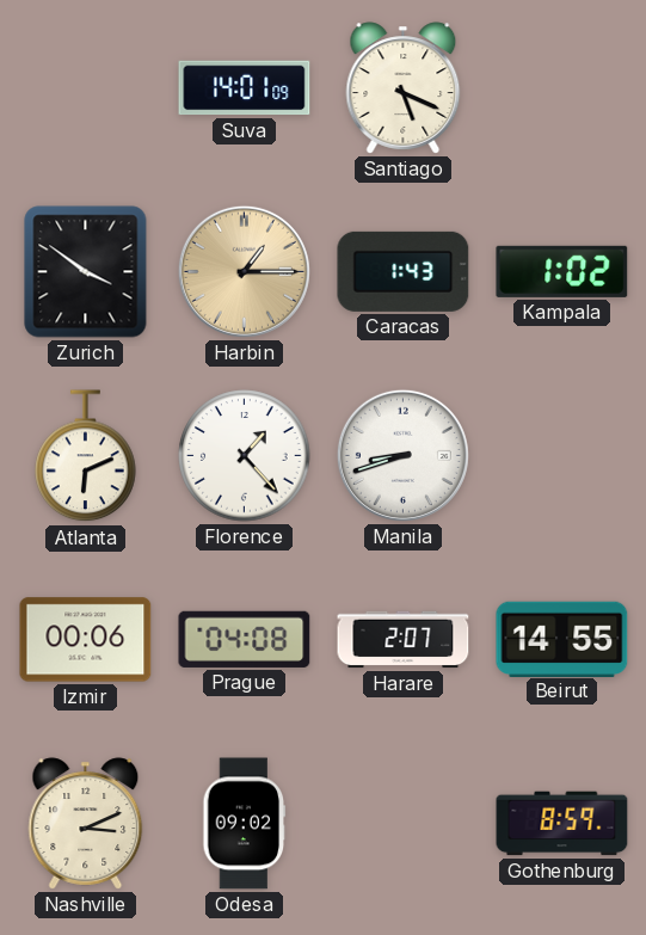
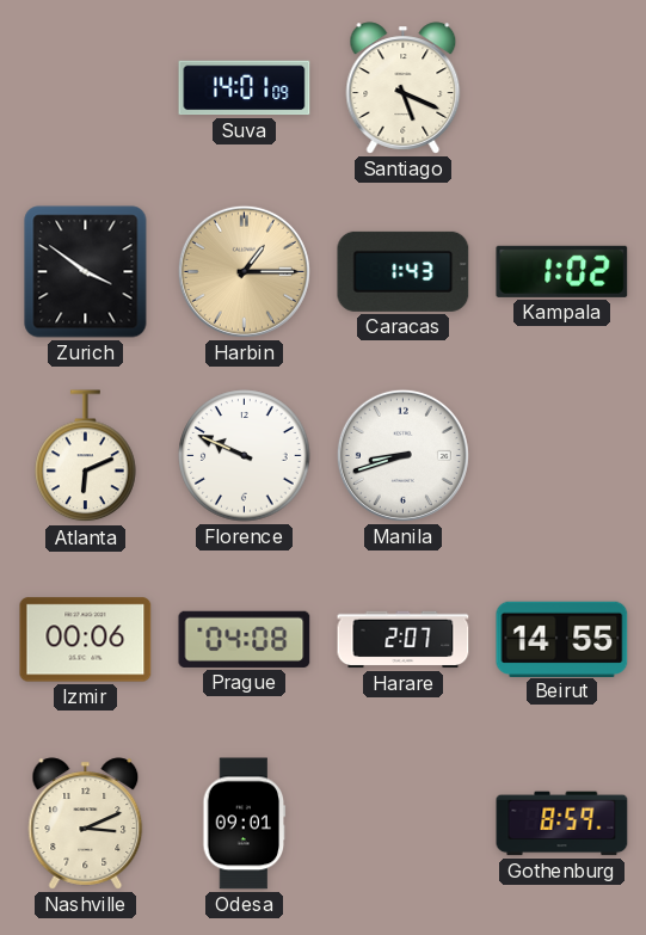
Florence: 1:23 -> 9:49
Odesa: 09:02 -> 09:01
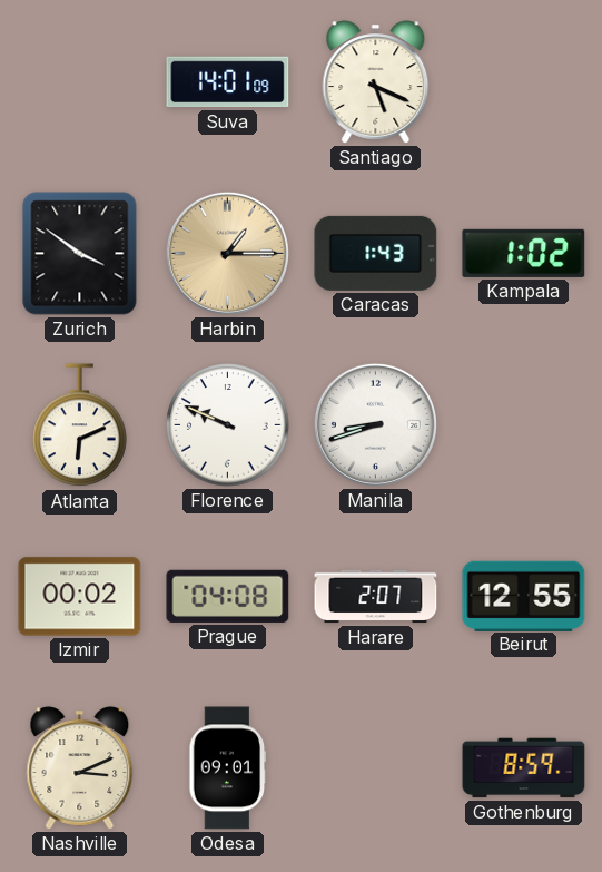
Izmir: 00:06 -> 00:02
Beirut: 14:55 -> 12:55
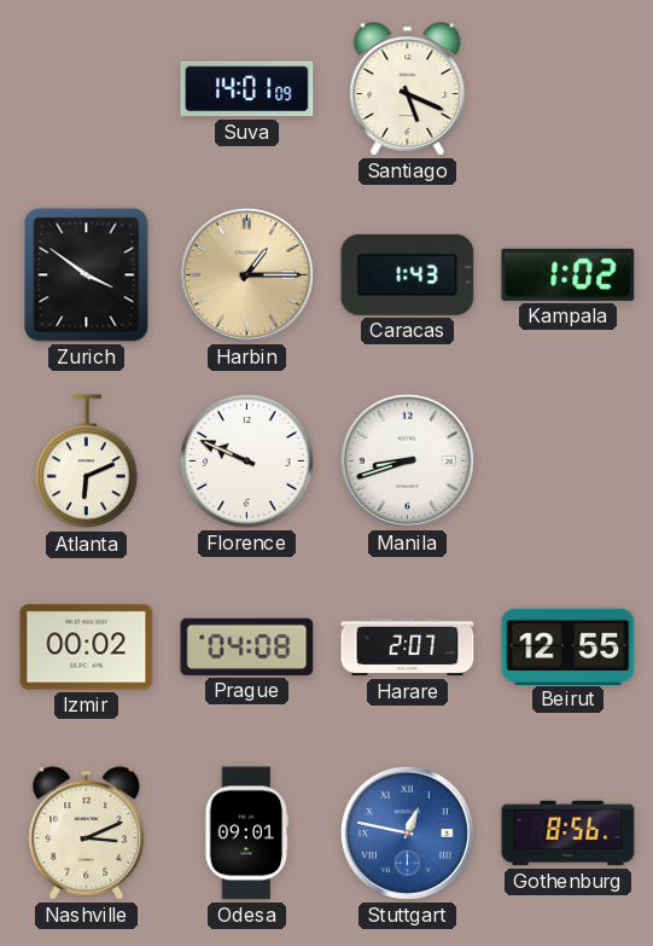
Stuttgart: none -> 12:47
Gothenburg: 8:59 -> 8:56
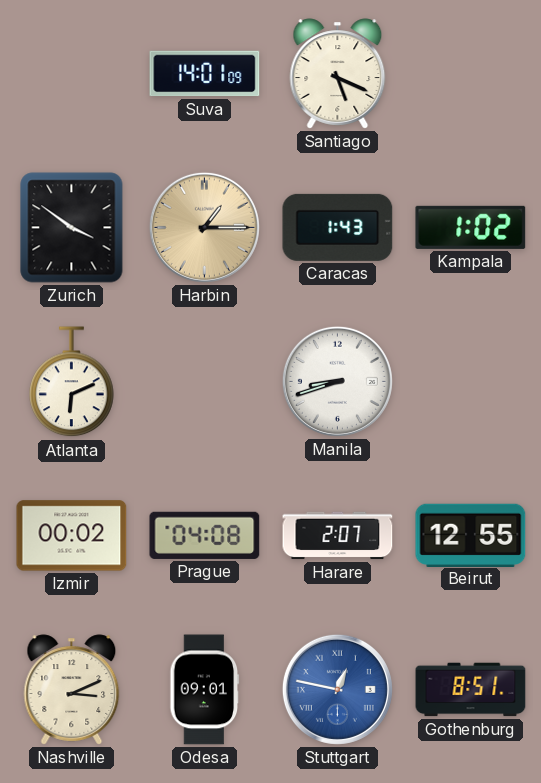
Florence: 9:49 -> none
Gothenburg: 8:56 -> 8:51
